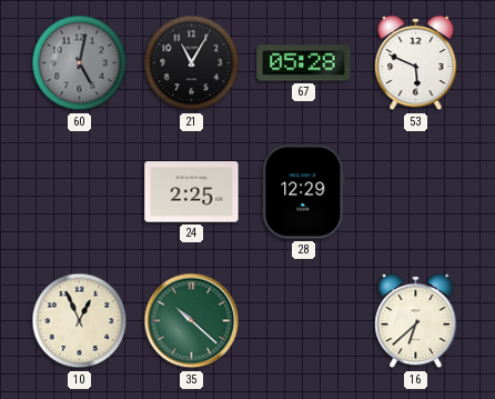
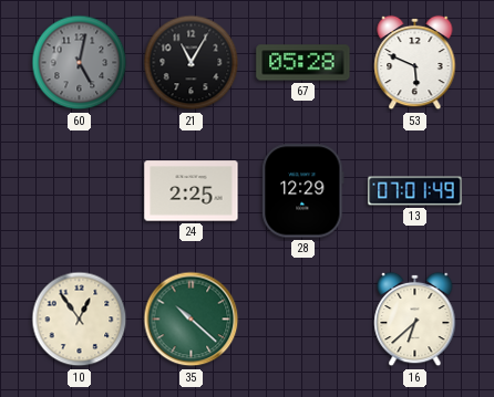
13: none -> 07:01
10: 12:56 -> 12:54
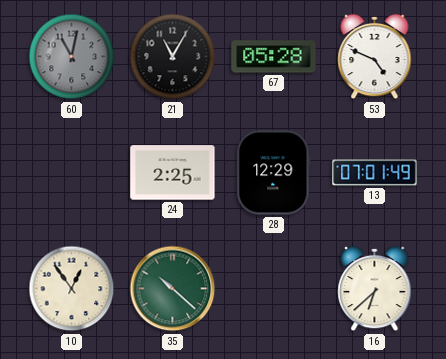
60: 5:02 -> 11:02
53: 5:49 -> 4:49
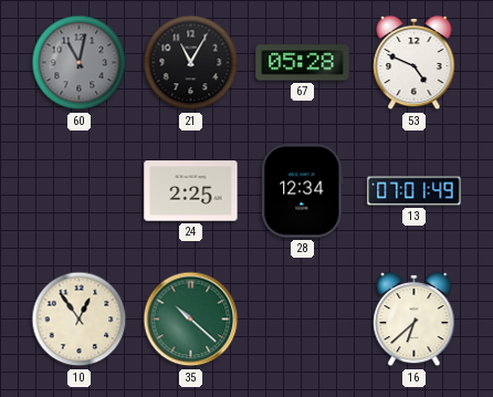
28: 12:29 -> 12:34
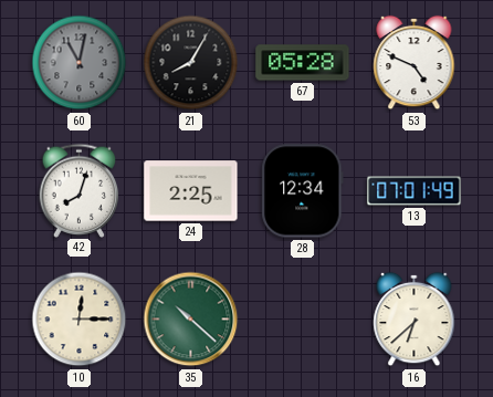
21: 11:05 -> 8:05
42: none -> 8:03
10: 12:54 -> 12:15
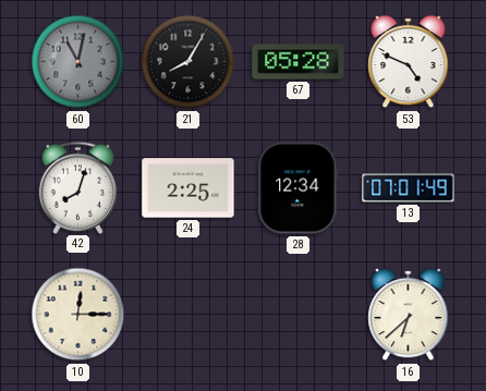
35: 10:22 -> none
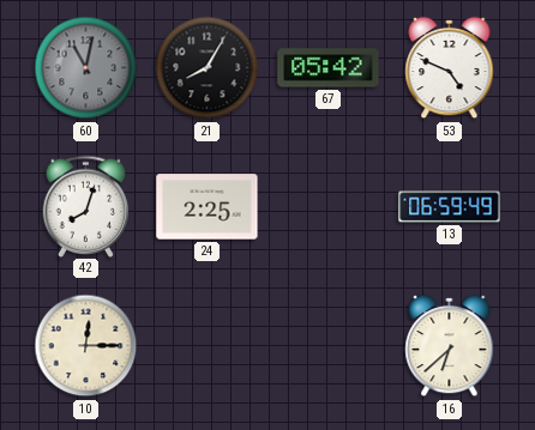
67: 05:28 -> 05:42
28: 12:34 -> none
13: 07:01 -> 06:59
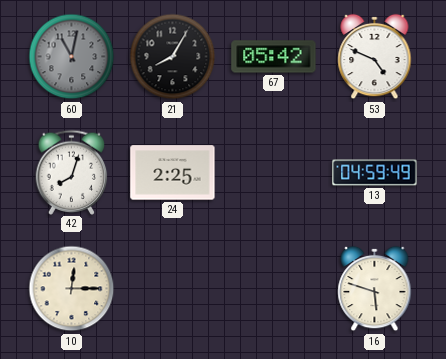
13: 06:59 -> 04:59
16: 6:38 -> 5:48
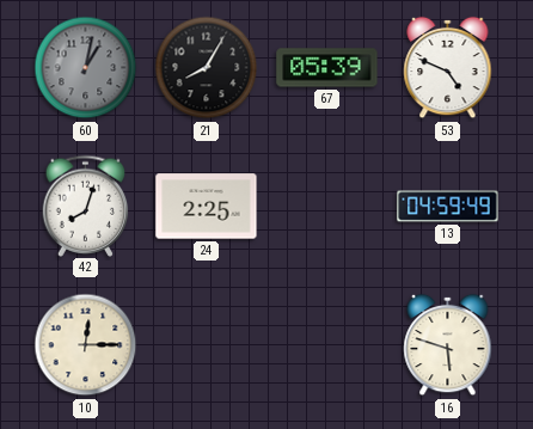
60: 11:02 -> 1:02
67: 05:42 -> 05:39
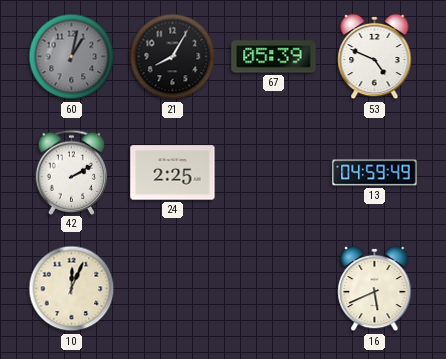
42: 8:03 -> 2:10
10: 12:15 -> 12:04
16: 5:48 -> 5:41
